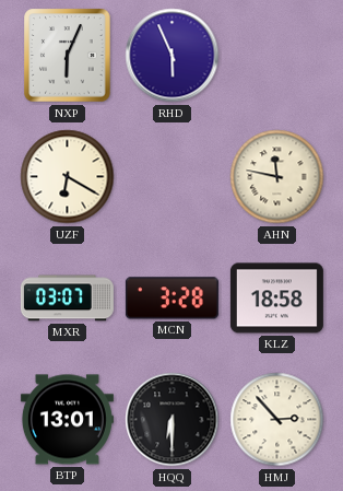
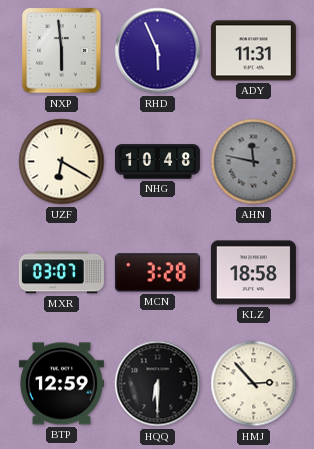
NXP: 6:04 -> 5:59
ADY: none -> 11:31
NHG: none -> 10:48
AHN dial: cream -> grey
BTP: 13:01 -> 12:59
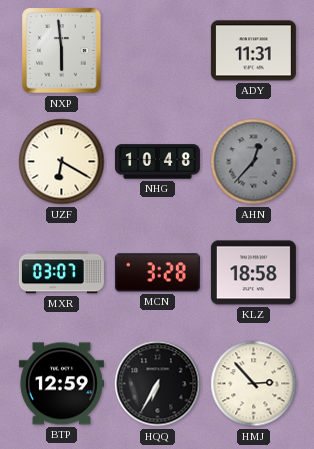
RHD: 5:56 -> none
AHN: 11:47 -> 12:37
HQQ: 6:30 -> 6:35
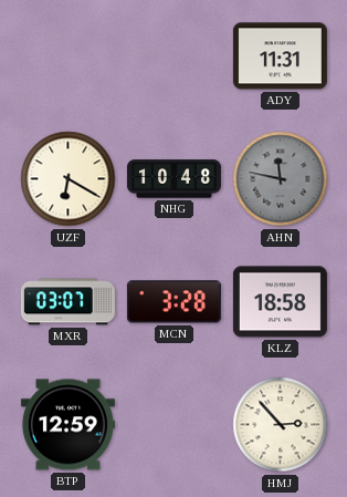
NXP: 5:59 -> none
AHN: 12:37 -> 11:47
HQQ: 6:35 -> none
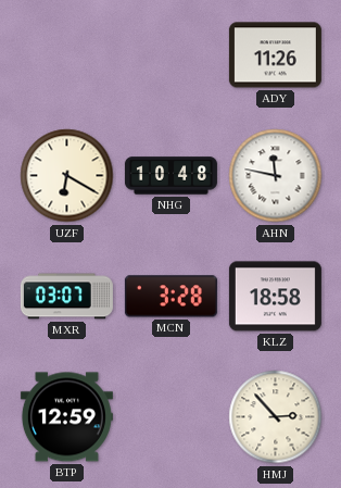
ADY: 11:31 -> 11:26
AHN dial: grey -> white
